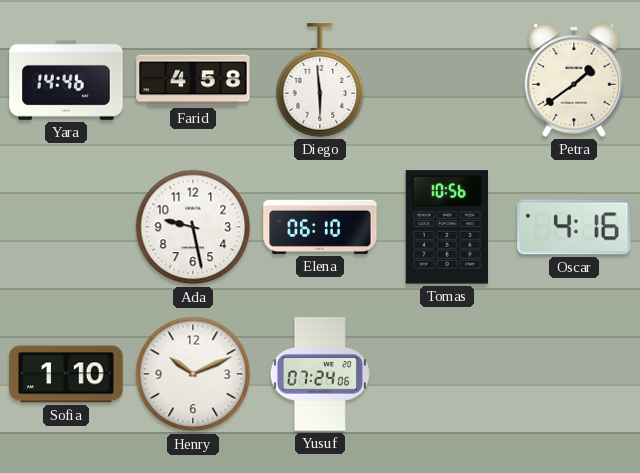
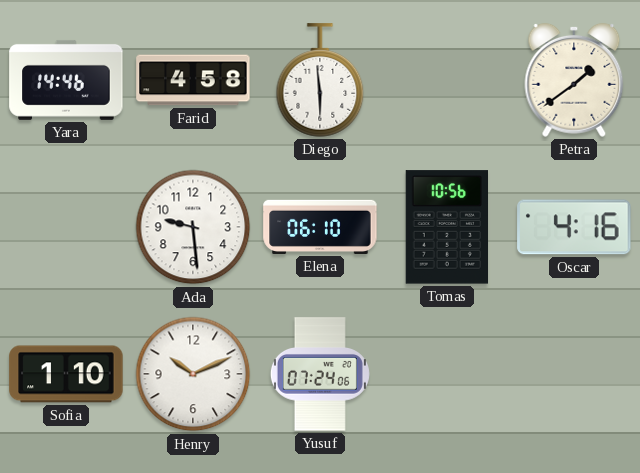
Ada: 9:28 -> 9:29
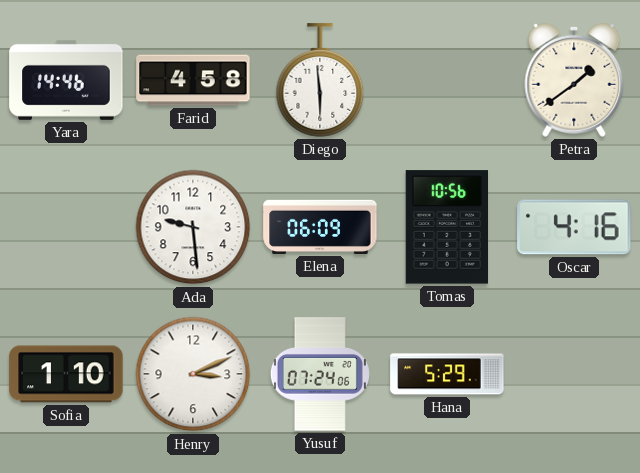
Elena: 06:10 -> 06:09
Henry: 10:11 -> 3:11
Hana: none -> 5:29
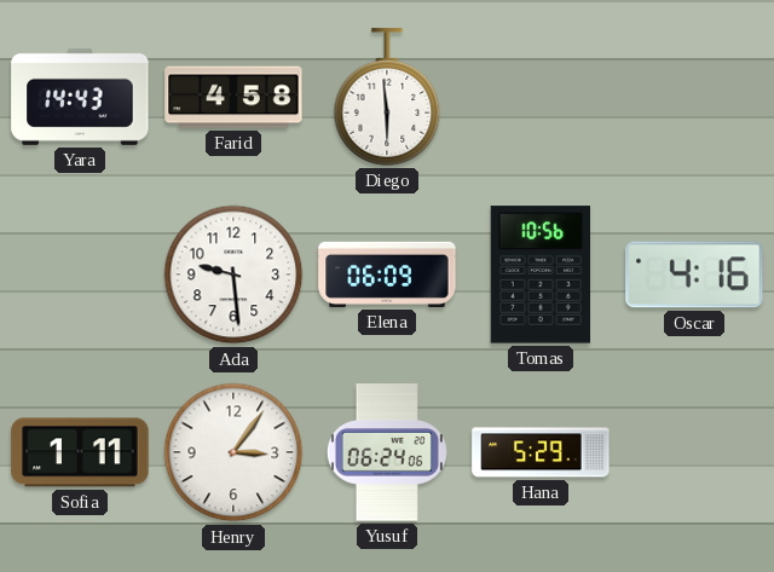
Yara: 14:46 -> 14:43
Petra: 1:39 -> none
Sofia: 1:10 -> 1:11
Henry: 3:11 -> 3:06
Yusuf: 07:24 -> 06:24
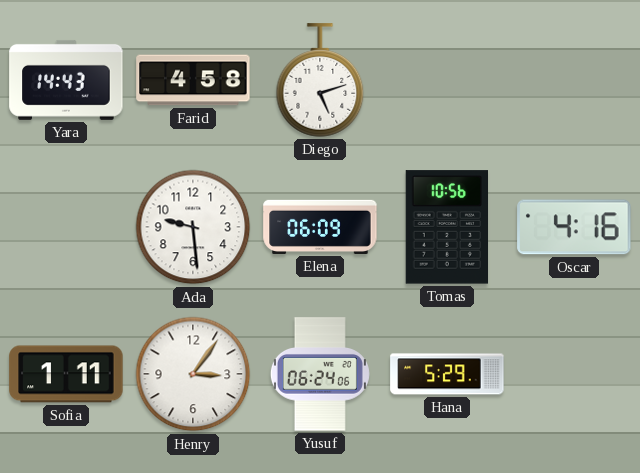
Diego: 5:59 -> 5:12
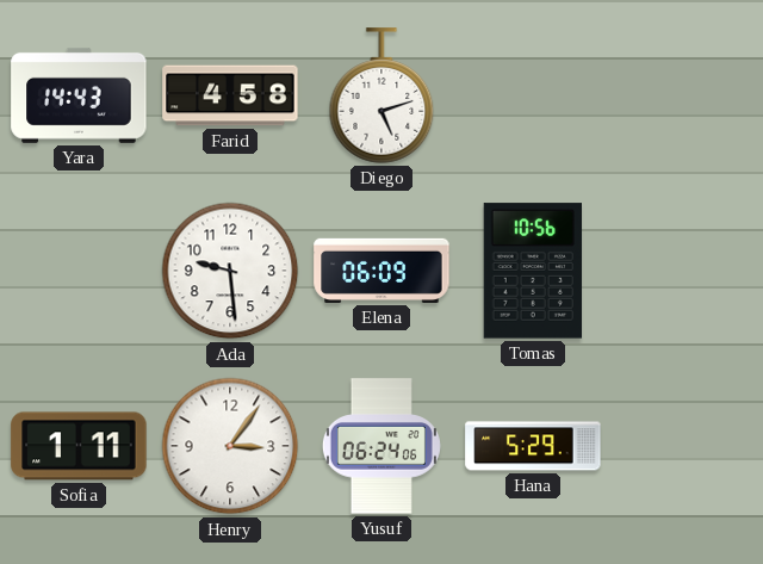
Oscar: 4:16 -> none
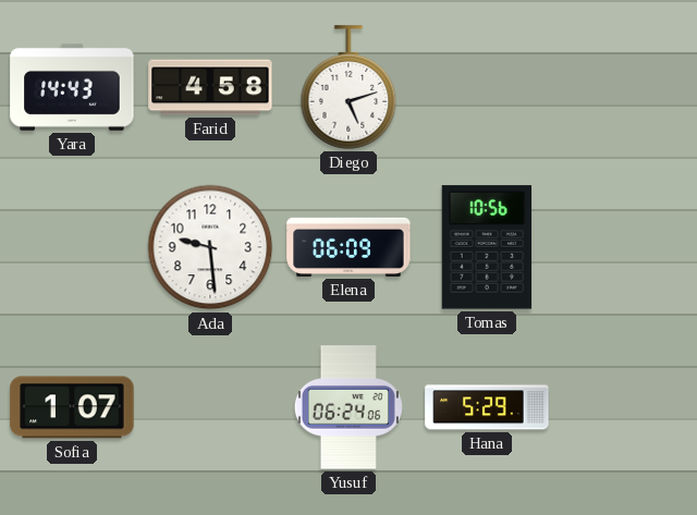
Sofia: 1:11 -> 1:07
Henry: 3:06 -> none
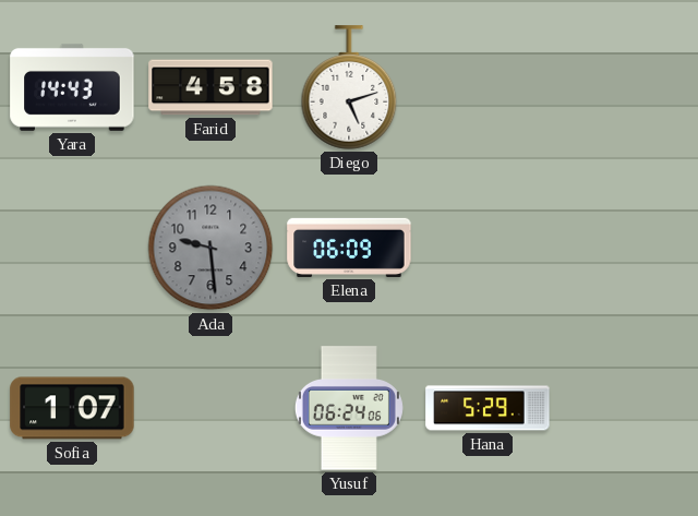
Ada dial: white -> grey
Tomas: 10:56 -> none
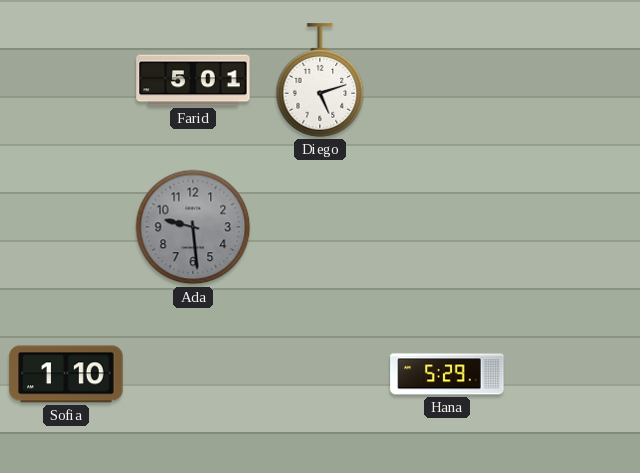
Yara: 14:43 -> none
Farid: 4:58 -> 5:01
Elena: 06:09 -> none
Sofia: 1:07 -> 1:10
Yusuf: 06:24 -> none
